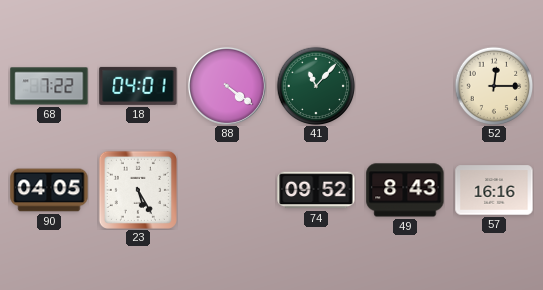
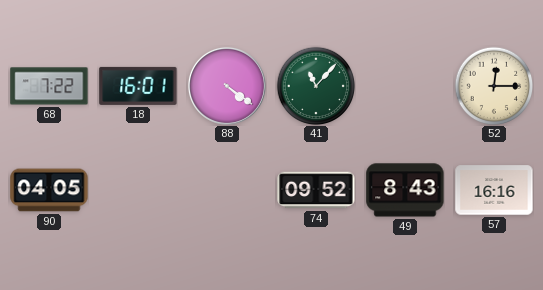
18: 04:01 -> 16:01
23: 5:25 -> none
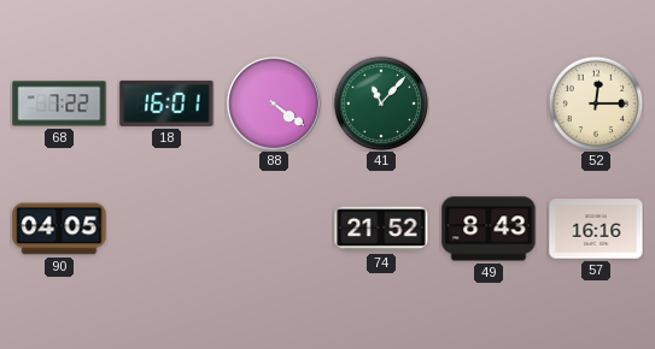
74: 09:52 -> 21:52
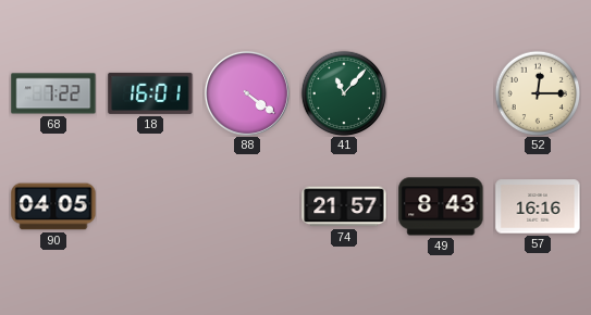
74: 21:52 -> 21:57
